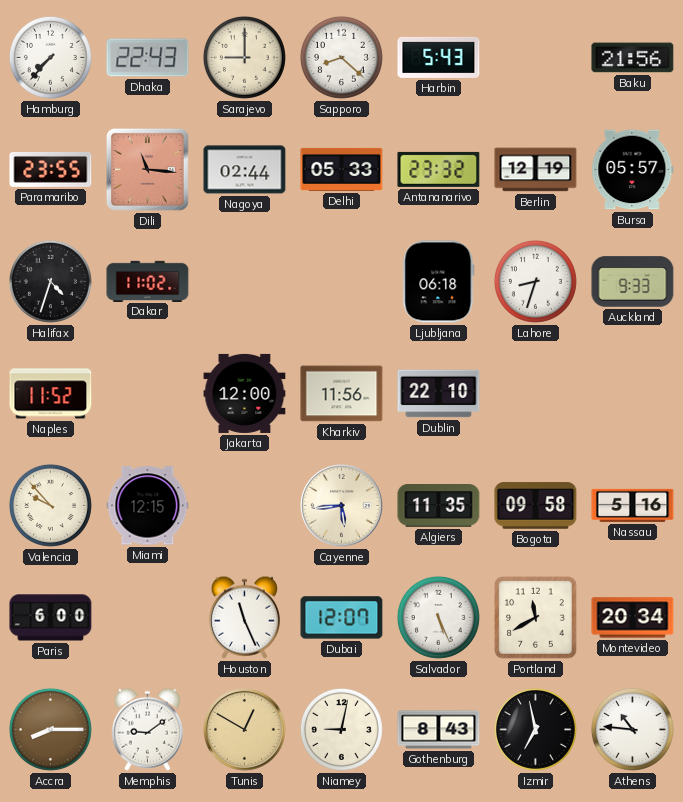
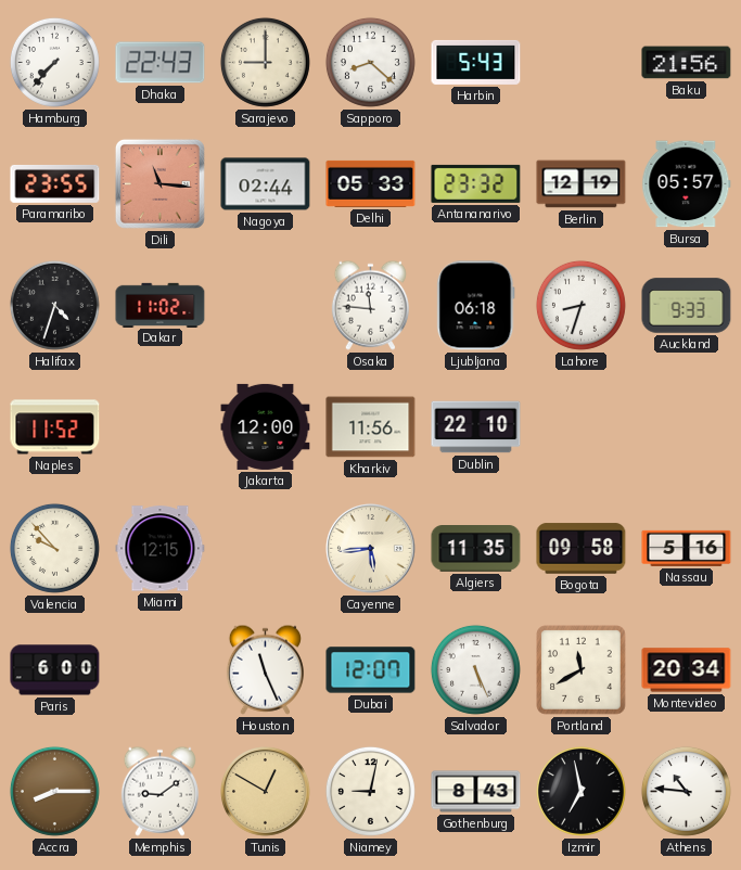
Osaka: none -> 11:46
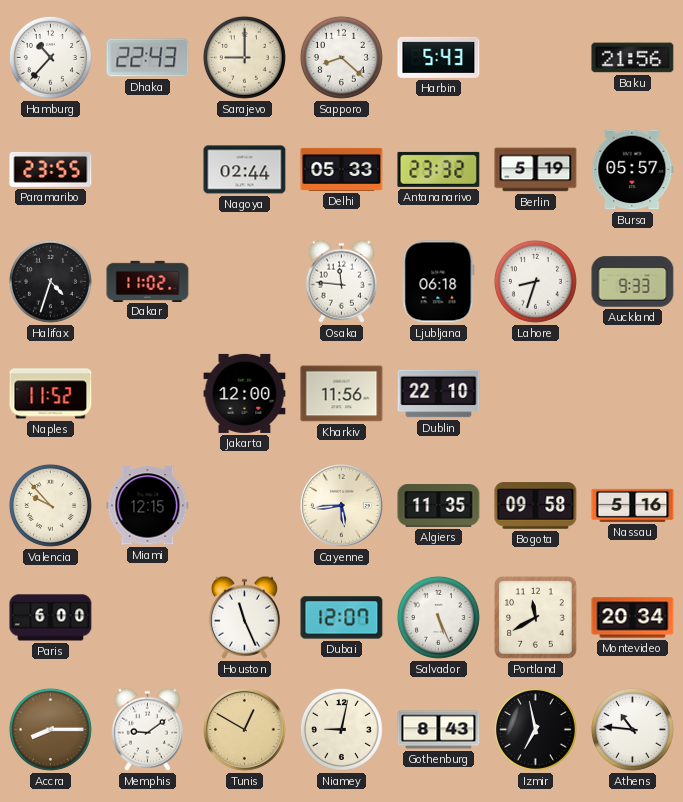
Hamburg: 7:37 -> 10:37
Dili: 11:16 -> none
Berlin: 12:19 -> 5:19
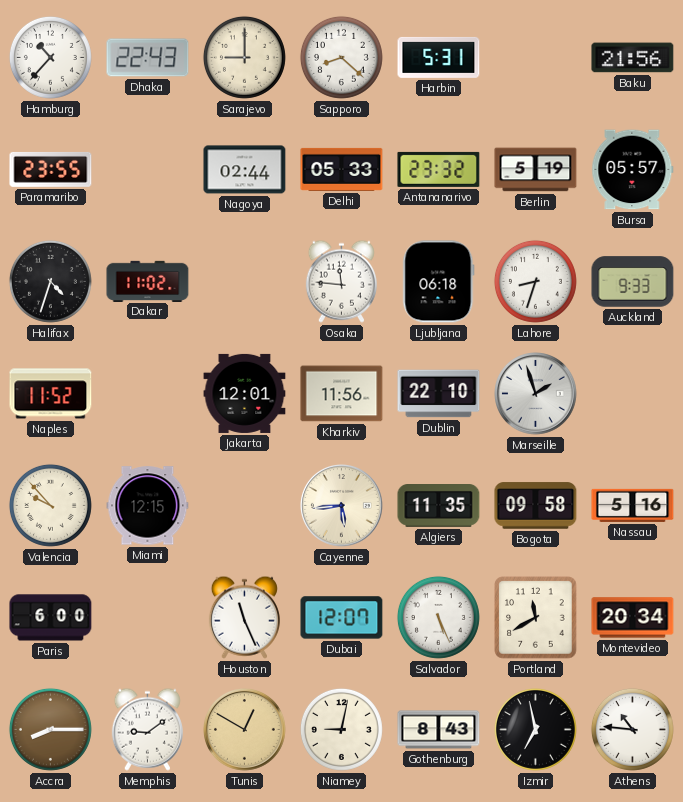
Harbin: 5:43 -> 5:31
Jakarta: 12:00 -> 12:01
Marseille: none -> 1:57
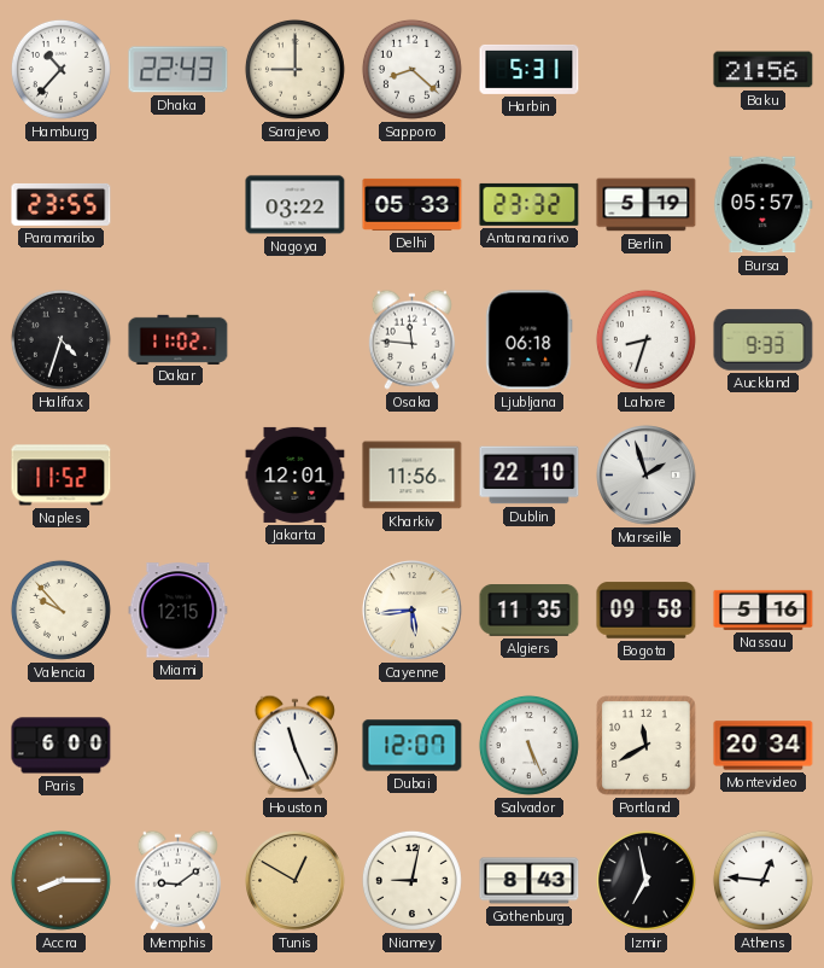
Nagoya: 02:44 -> 03:22
Athens: 10:46 -> 12:46
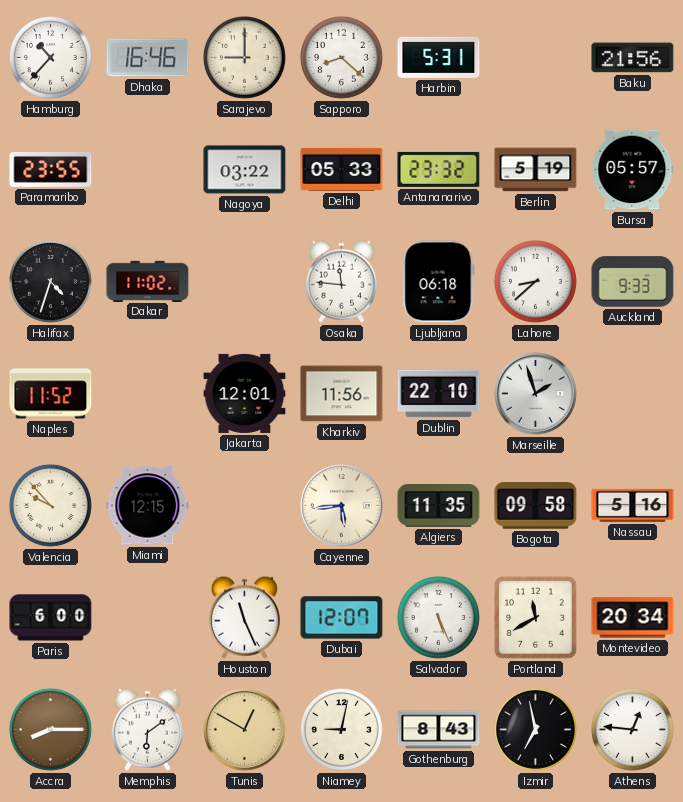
Dhaka: 22:43 -> 16:46
Lahore: 8:33 -> 8:38
Memphis: 9:09 -> 6:09
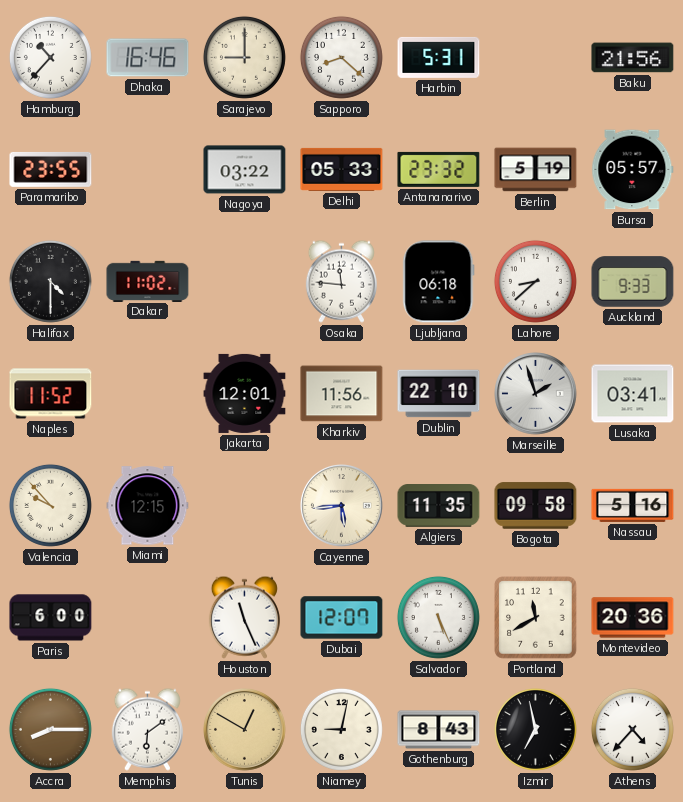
Halifax: 4:33 -> 4:30
Lusaka: none -> 03:41
Montevideo: 20:34 -> 20:36
Athens: 12:46 -> 4:37
